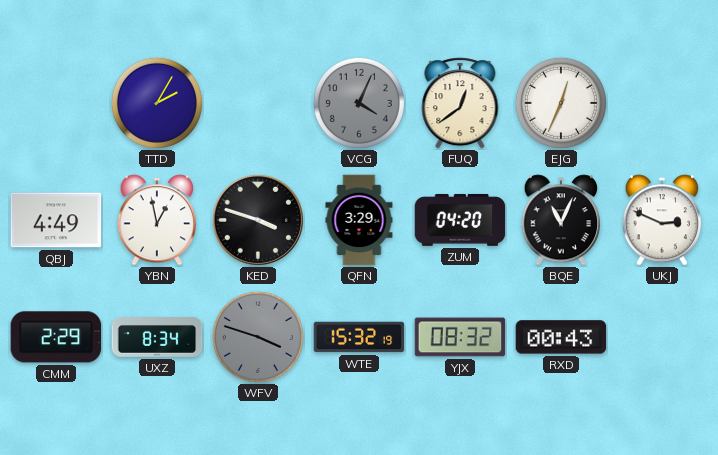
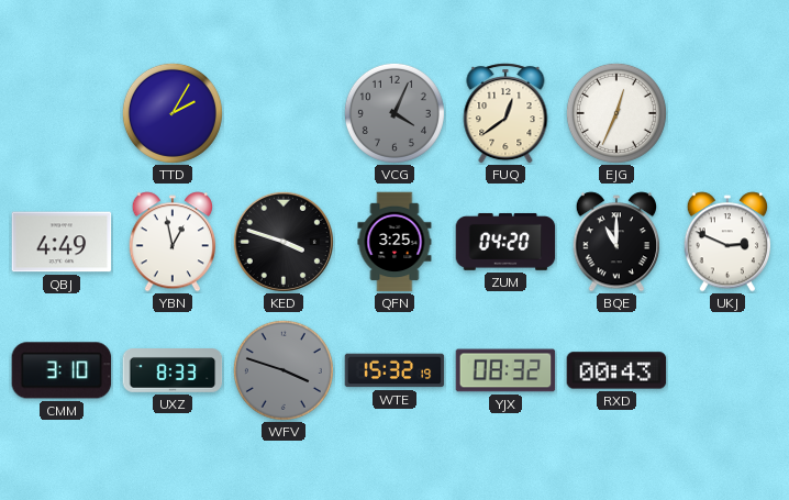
QFN: 3:29 -> 3:25
BQE: 11:04 -> 11:00
CMM: 2:29 -> 3:10
UXZ: 8:34 -> 8:33
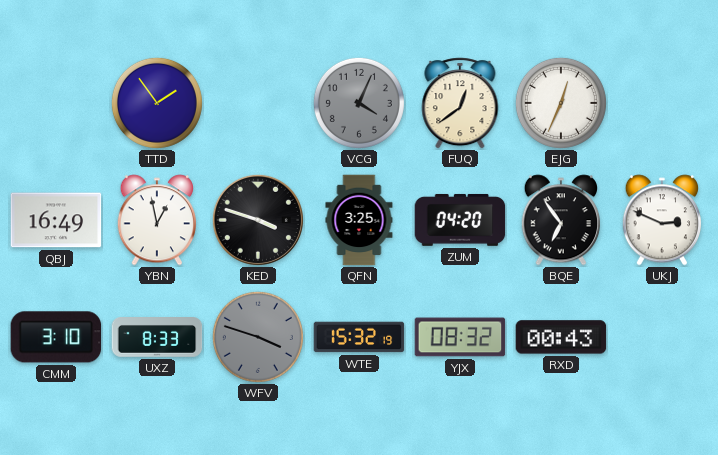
TTD: 2:05 -> 1:54
QBJ: 4:49 -> 16:49
BQE: 11:00 -> 6:54
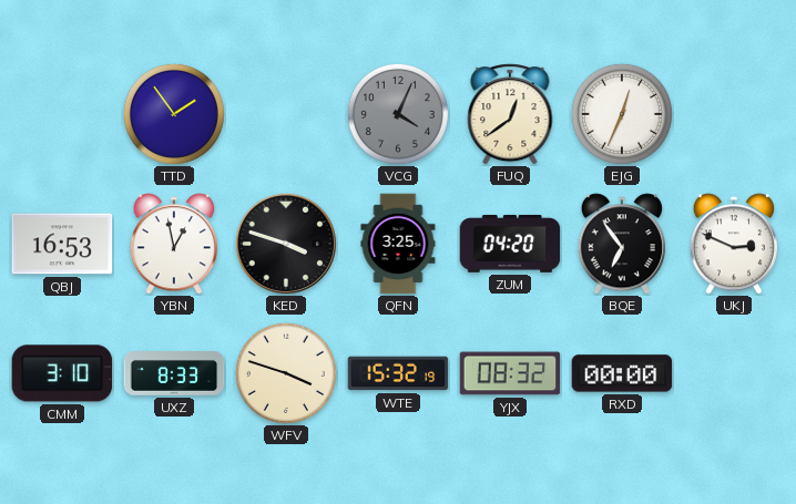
QBJ: 16:49 -> 16:53
WFV dial: grey -> cream
RXD: 00:43 -> 00:00
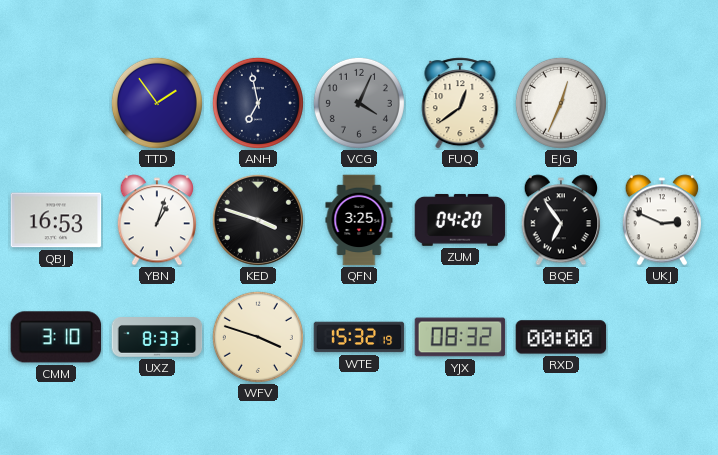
ANH: none -> 6:58
YBN: 12:58 -> 1:03
